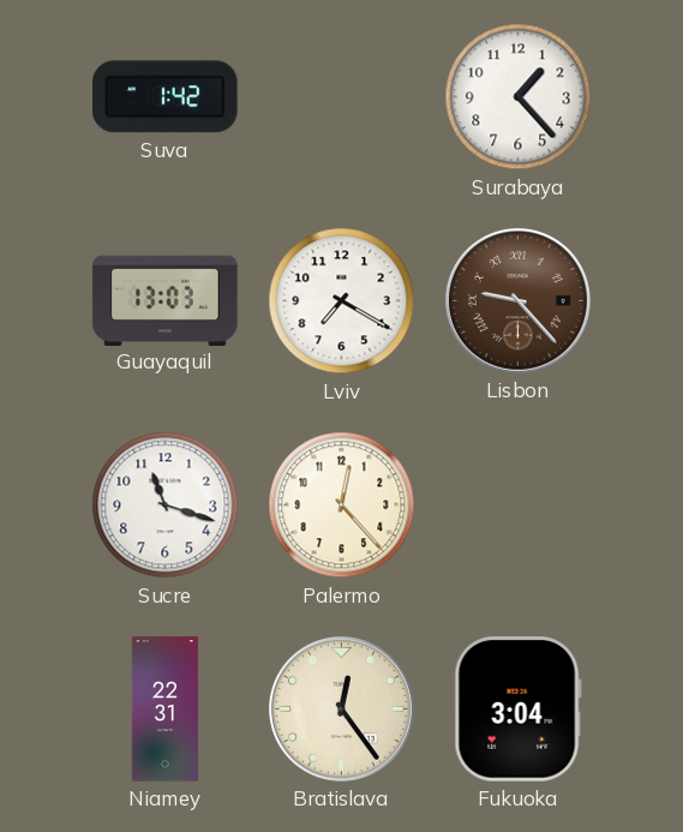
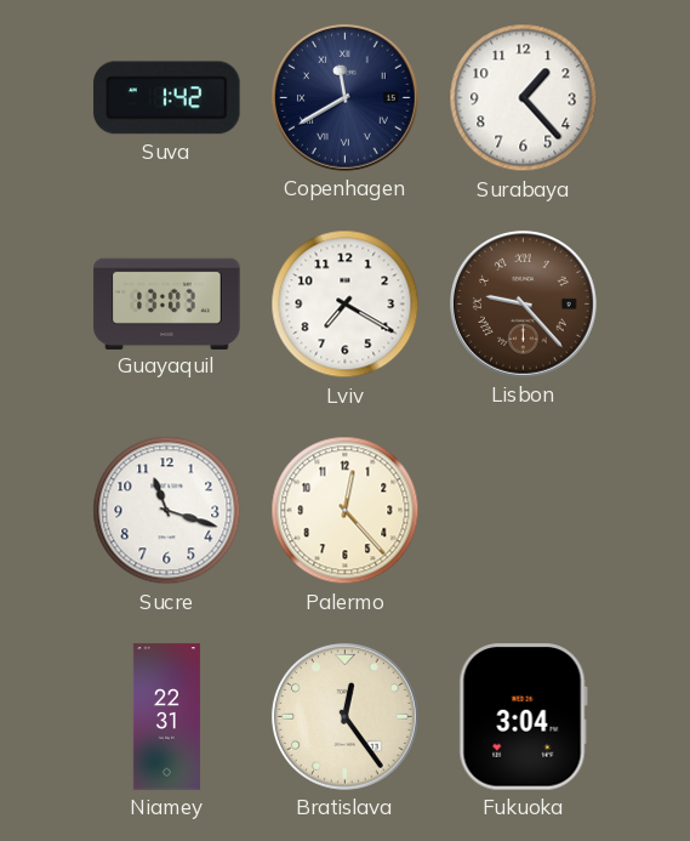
Copenhagen: none -> 11:40
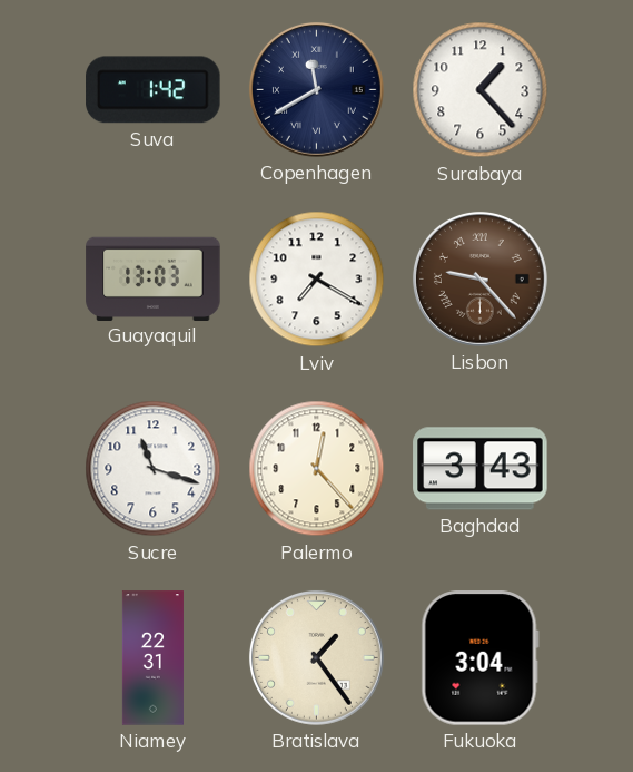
Baghdad: none -> 3:43
Bratislava: 12:24 -> 1:24
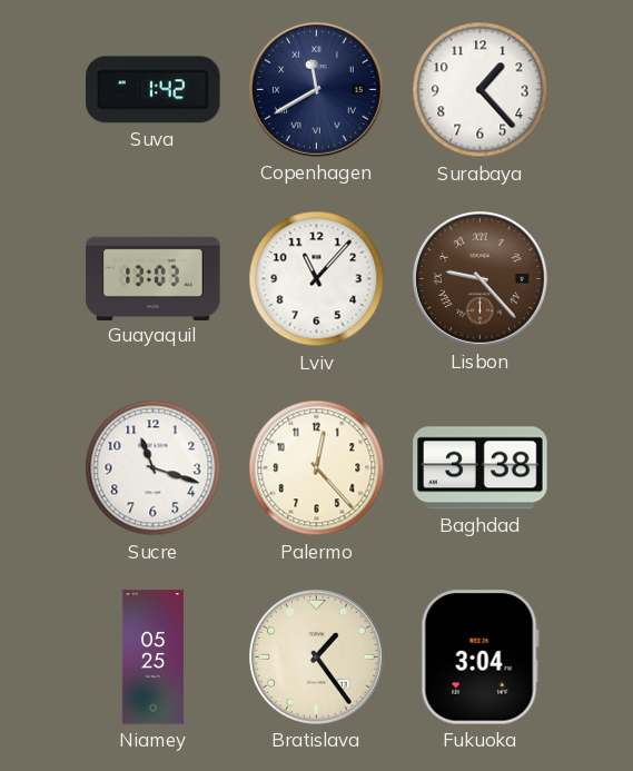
Lviv: 7:20 -> 11:07
Baghdad: 3:43 -> 3:38
Niamey: 22:31 -> 05:25
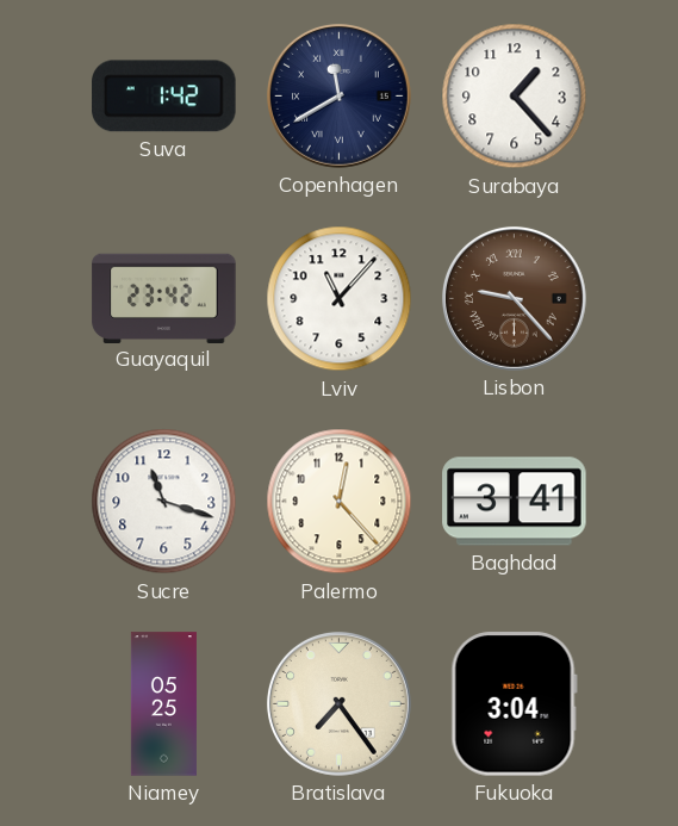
Guayaquil: 13:03 -> 23:42
Baghdad: 3:38 -> 3:41
Bratislava: 1:24 -> 7:24
